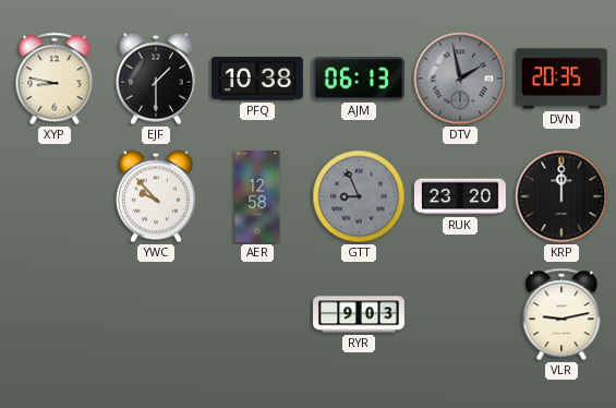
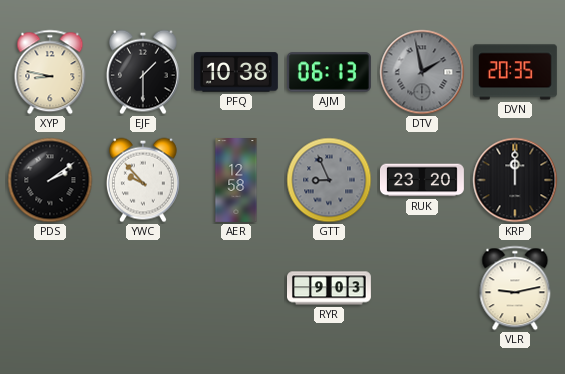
PDS: none -> 2:09
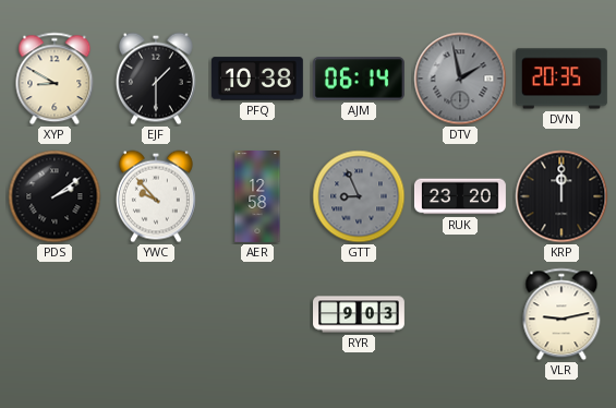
XYP: 8:47 -> 8:50
AJM: 06:13 -> 06:14
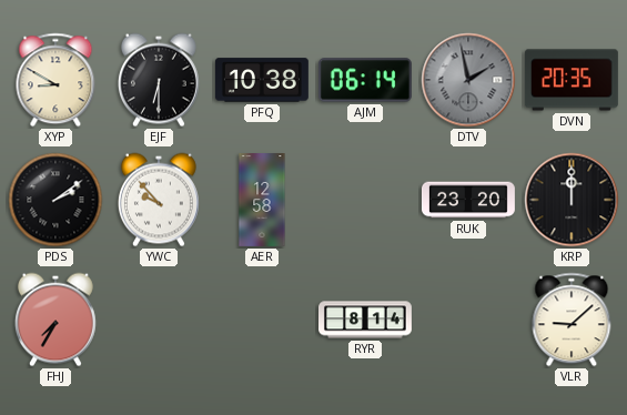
EJF: 1:30 -> 6:30
GTT: 8:56 -> none
FHJ: none -> 7:35
RYR: 9:03 -> 8:14
VLR: 9:13 -> 9:08
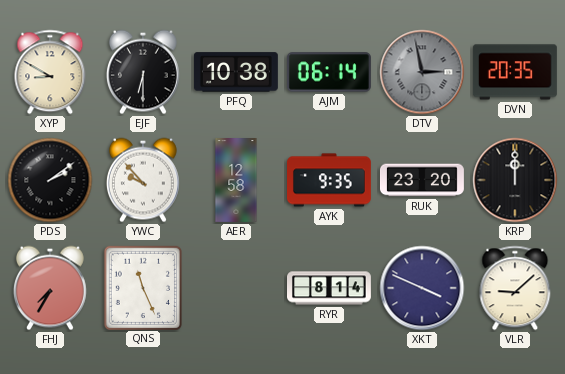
DTV: 1:58 -> 2:58
AYK: none -> 9:35
QNS: none -> 11:26
XKT: none -> 3:49
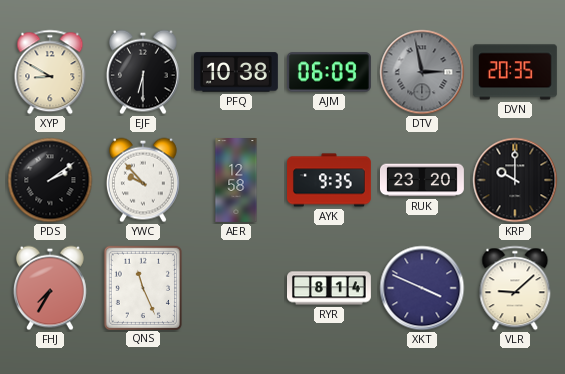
AJM: 06:14 -> 06:09
KRP: 12:00 -> 10:00
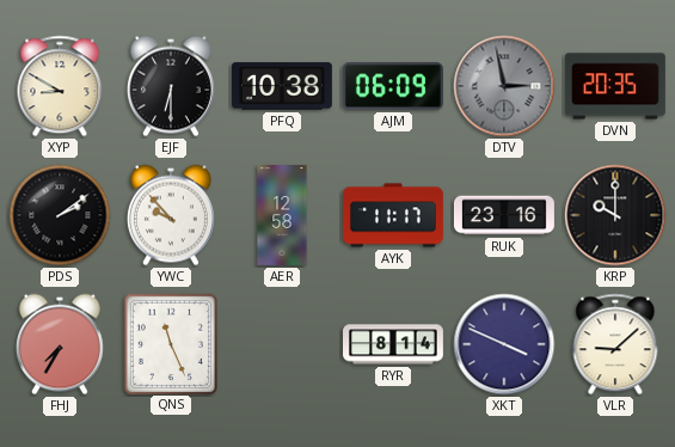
AYK: 9:35 -> 11:17
RUK: 23:20 -> 23:16
